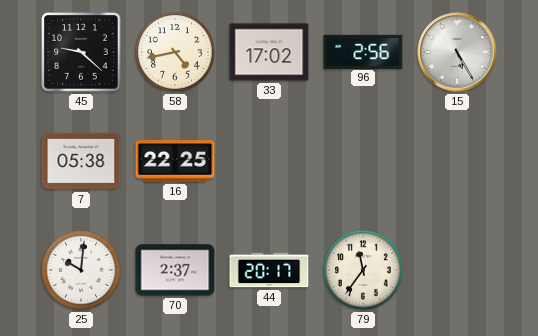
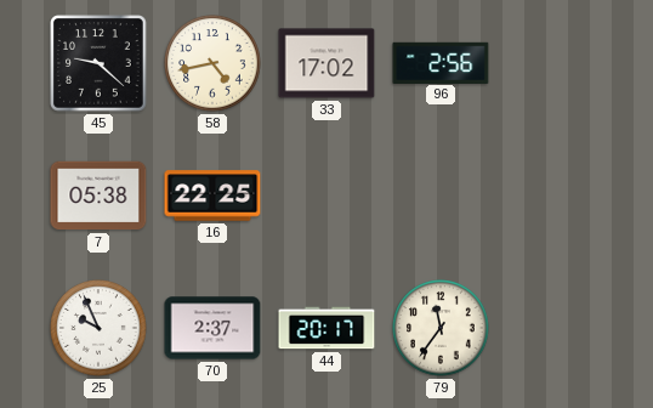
15: 5:25 -> none
25: 10:01 -> 9:56
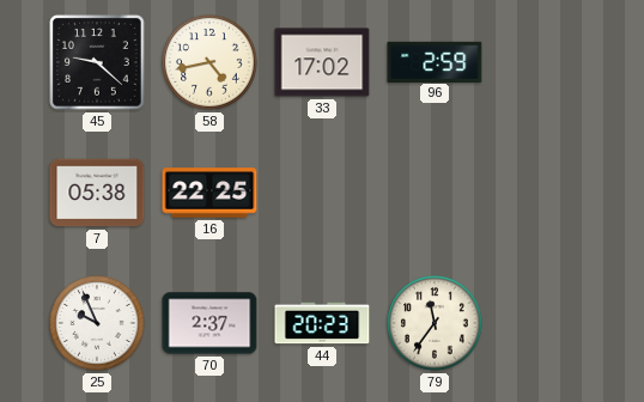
96: 2:56 -> 2:59
44: 20:17 -> 20:23
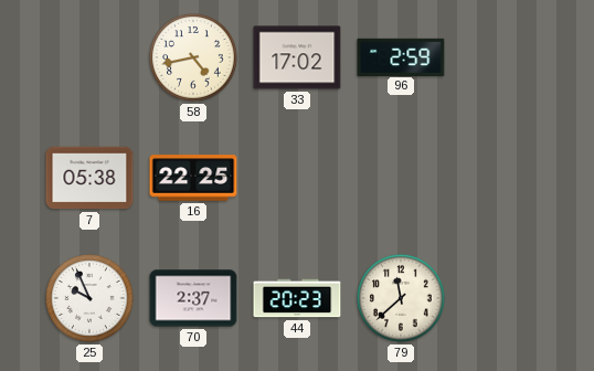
45: 9:22 -> none
79: 11:36 -> 11:38
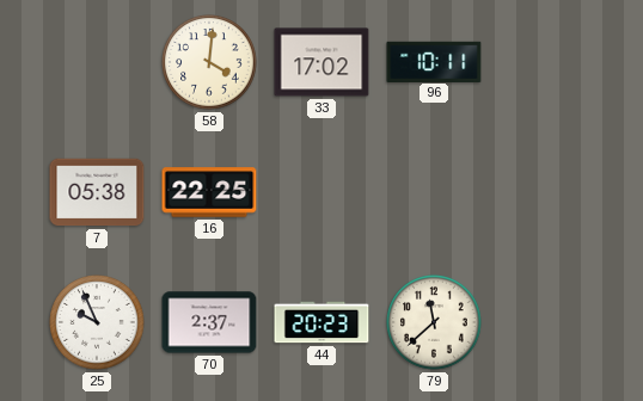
58: 4:43 -> 4:01
96: 2:59 -> 10:11
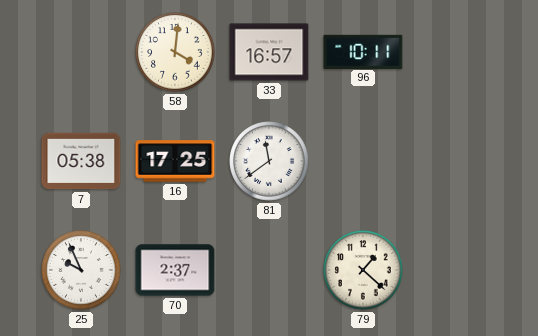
33: 17:02 -> 16:57
16: 22:25 -> 17:25
81: none -> 11:39
44: 20:23 -> none
79: 11:38 -> 1:22
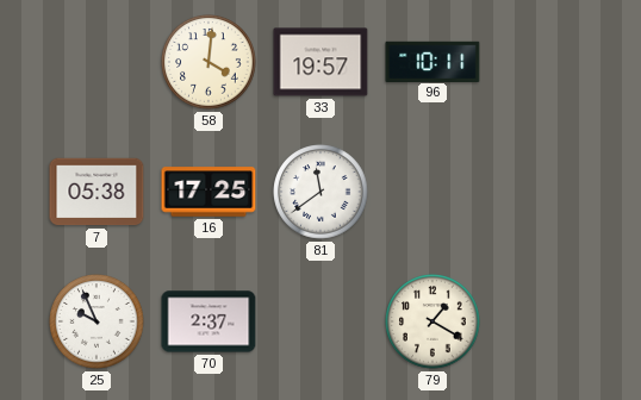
33: 16:57 -> 19:57
79: 1:22 -> 1:20
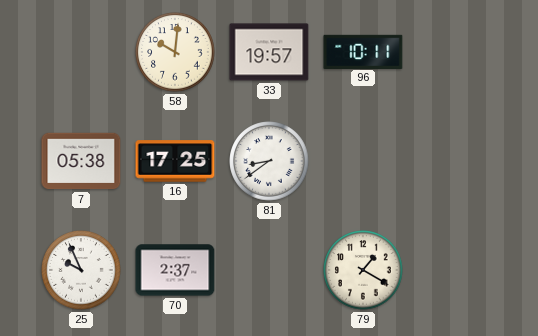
58: 4:01 -> 10:01
81: 11:39 -> 8:39
